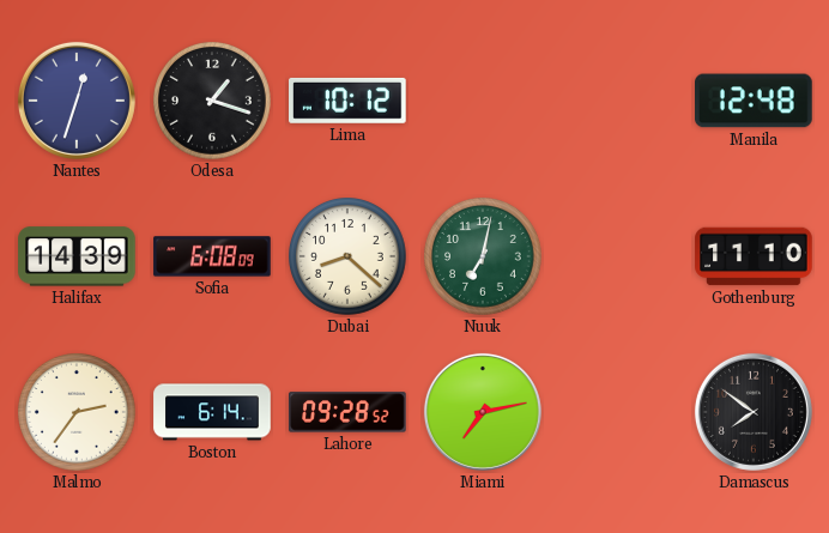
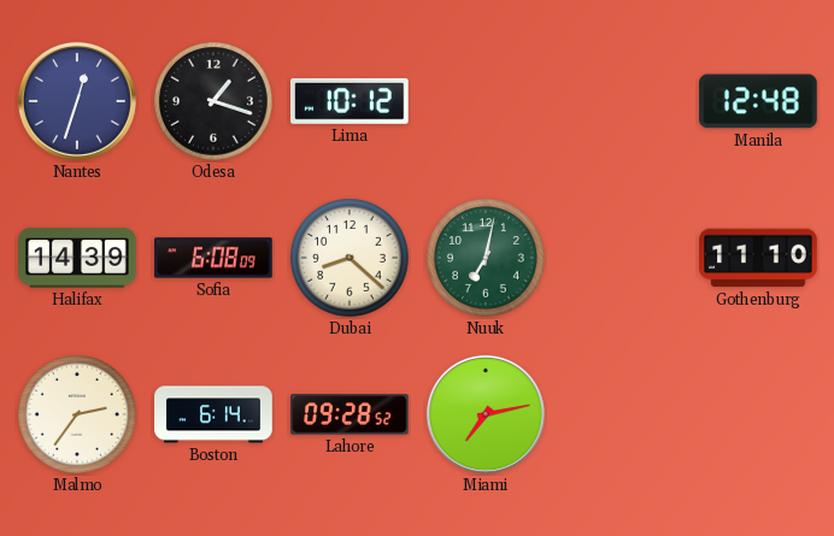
Damascus: 7:51 -> none
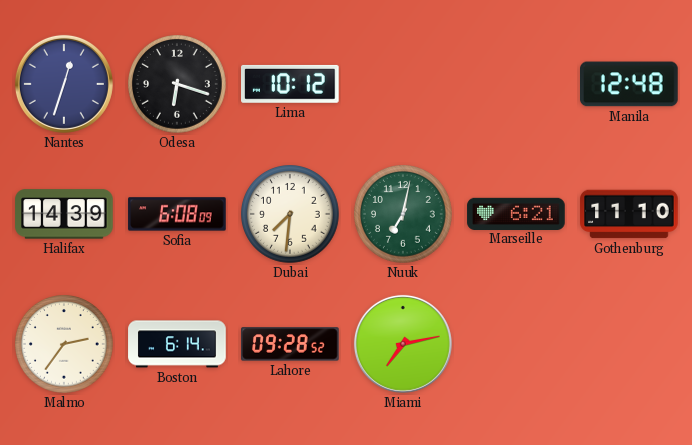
Odesa: 1:18 -> 6:18
Dubai: 8:22 -> 7:31
Marseille: none -> 6:21
